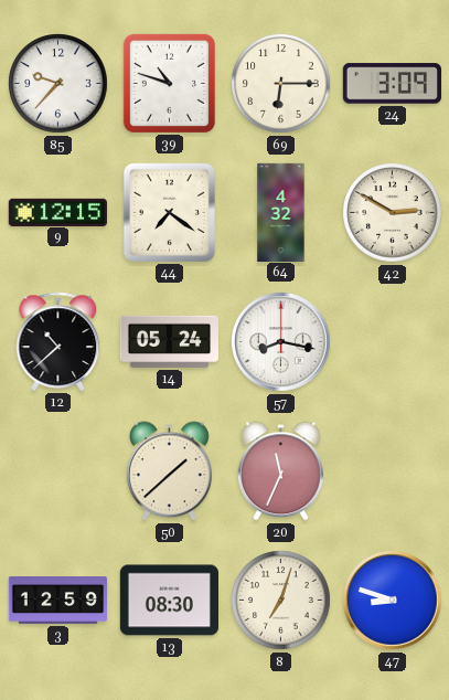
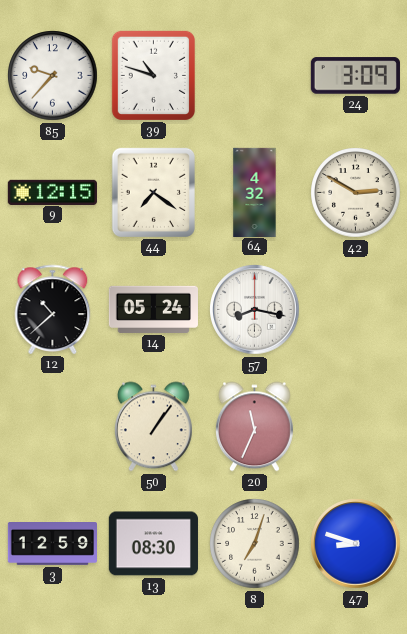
69: 6:15 -> none
50: 1:38 -> 1:06
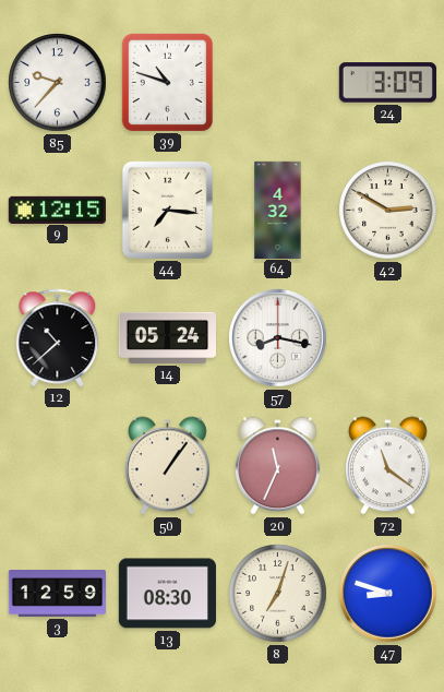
44: 7:21 -> 7:16
72: none -> 11:21
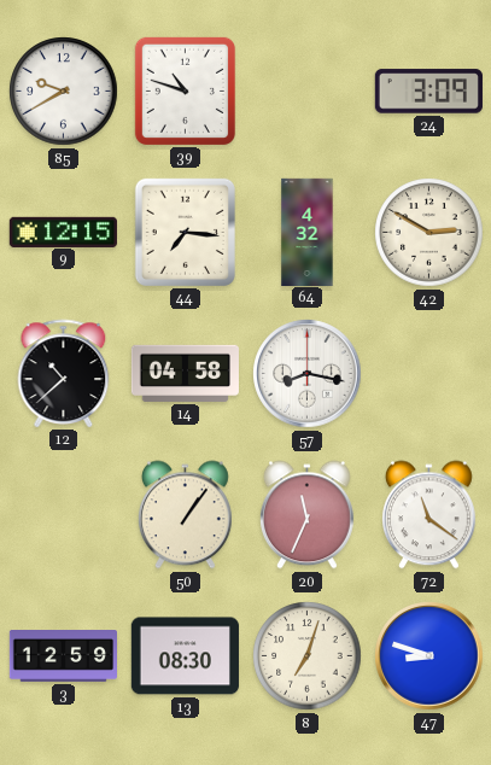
85: 9:37 -> 9:40
14: 05:24 -> 04:58
